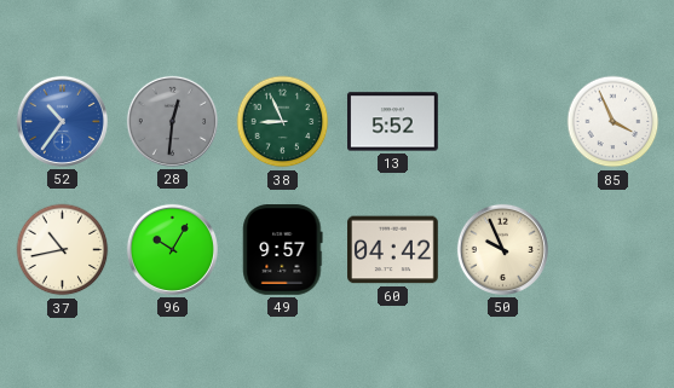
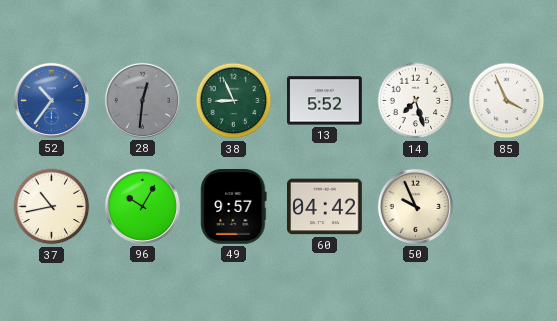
14: none -> 7:27
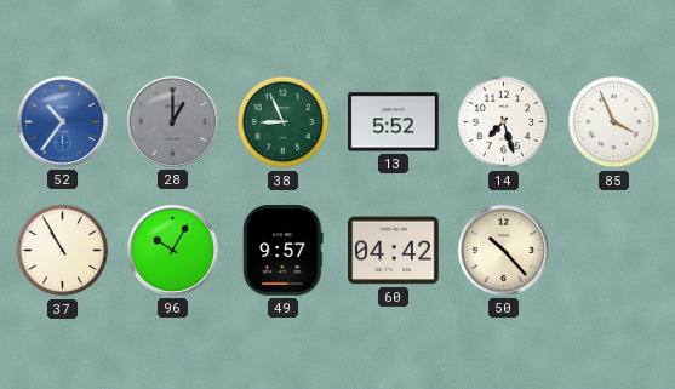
28: 12:31 -> 1:00
37: 10:43 -> 10:55
50: 9:56 -> 10:23
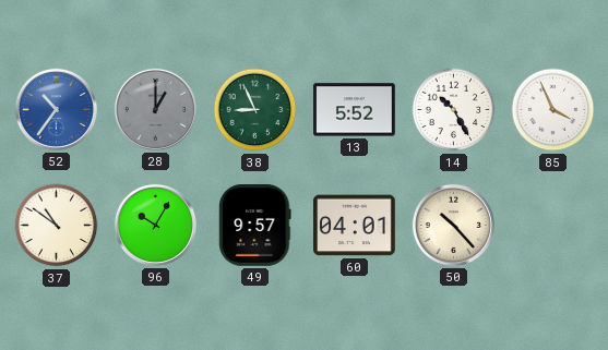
14: 7:27 -> 10:25
37: 10:55 -> 10:51
60: 04:42 -> 04:01
